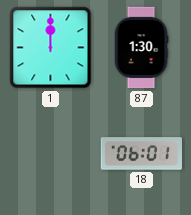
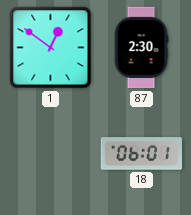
1: 12:00 -> 12:51
87: 1:30 -> 2:30
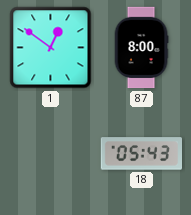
87: 2:30 -> 8:00
18: 06:01 -> 05:43
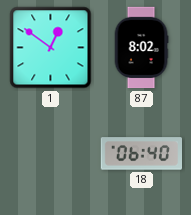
87: 8:00 -> 8:02
18: 05:43 -> 06:40
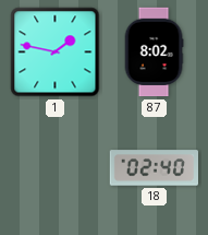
1: 12:51 -> 1:47
18: 06:40 -> 02:40
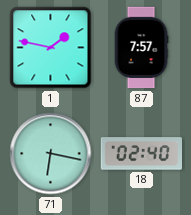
87: 8:02 -> 7:57
71: none -> 6:17
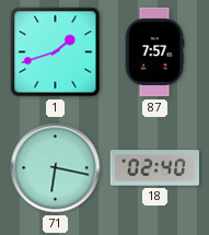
1: 1:47 -> 1:42
